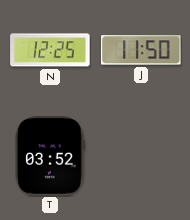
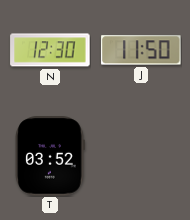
N: 12:25 -> 12:30
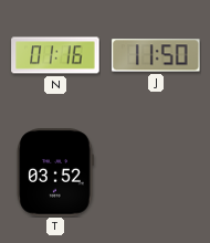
N: 12:30 -> 01:16
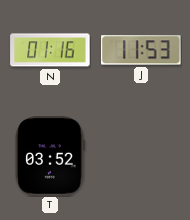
J: 11:50 -> 11:53
